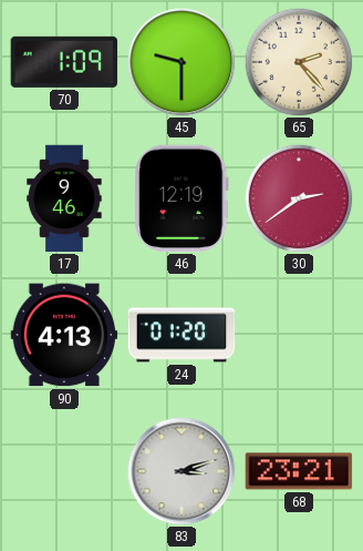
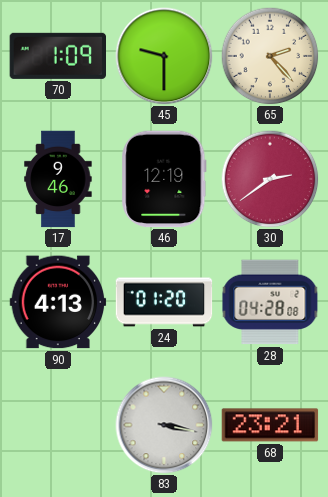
28: none -> 04:28
83: 3:12 -> 3:17
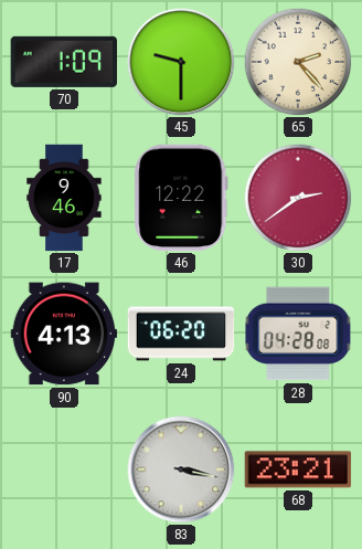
46: 12:19 -> 12:22
24: 01:20 -> 06:20
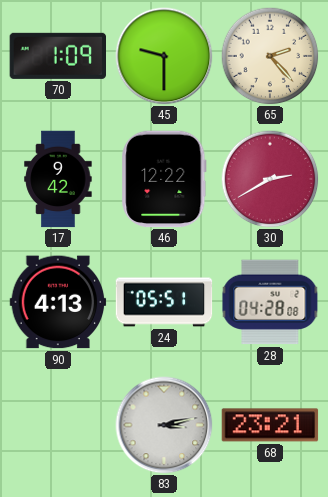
17: 9:46 -> 9:42
30: 2:39 -> 2:40
24: 06:20 -> 05:51
83: 3:17 -> 3:13
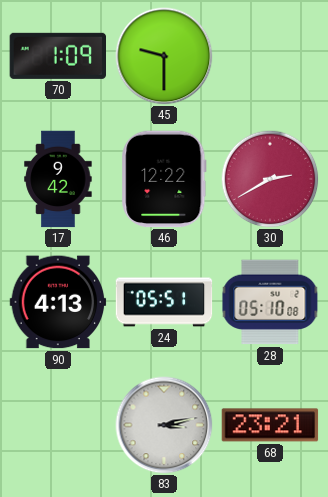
65: 2:23 -> none
28: 04:28 -> 05:10
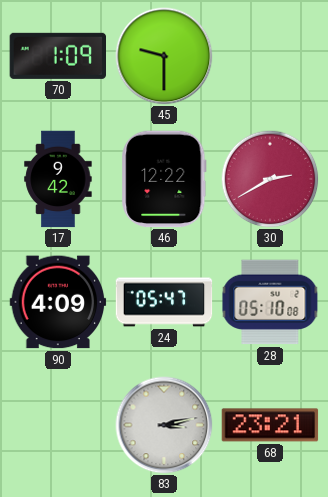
90: 4:13 -> 4:09
24: 05:51 -> 05:47
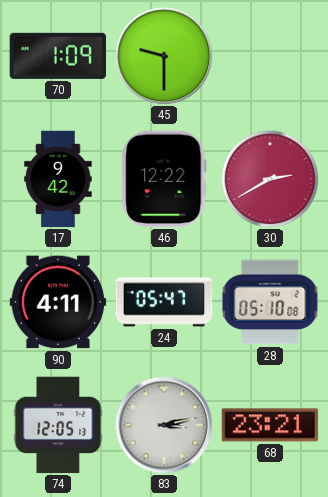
90: 4:09 -> 4:11
74: none -> 12:05
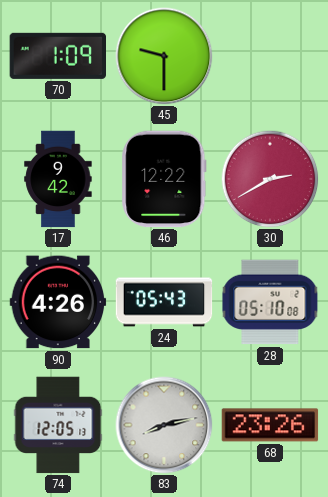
90: 4:11 -> 4:26
24: 05:47 -> 05:43
83: 3:13 -> 8:13
68: 23:21 -> 23:26
